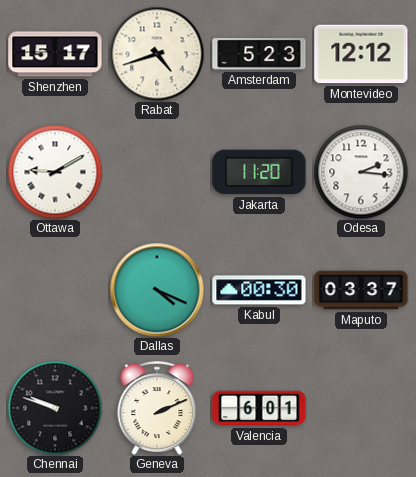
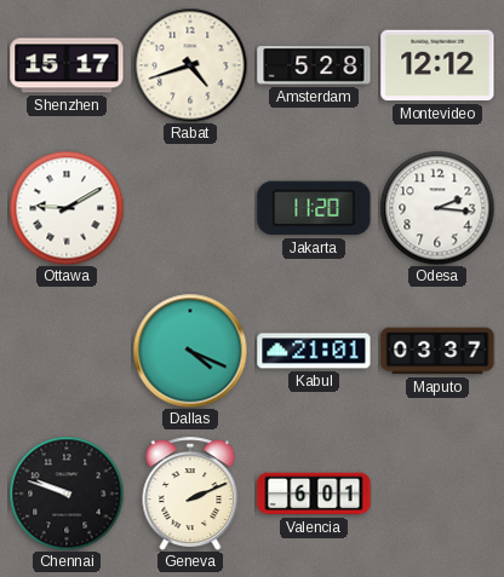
Amsterdam: 5:23 -> 5:28
Kabul: 00:30 -> 21:01
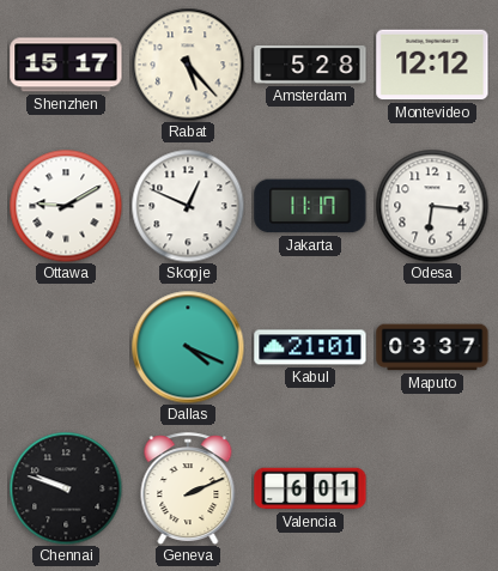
Rabat: 4:42 -> 5:23
Skopje: none -> 12:49
Jakarta: 11:20 -> 11:17
Odesa: 2:16 -> 6:16
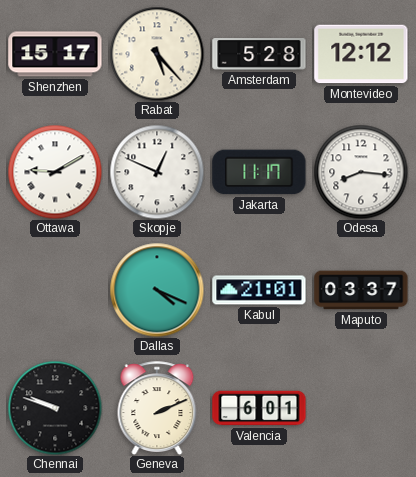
Odesa: 6:16 -> 8:16
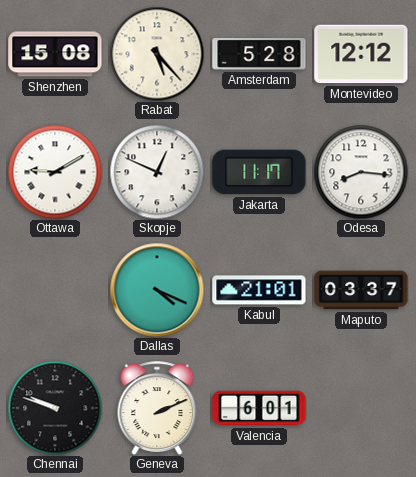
Shenzhen: 15:17 -> 15:08
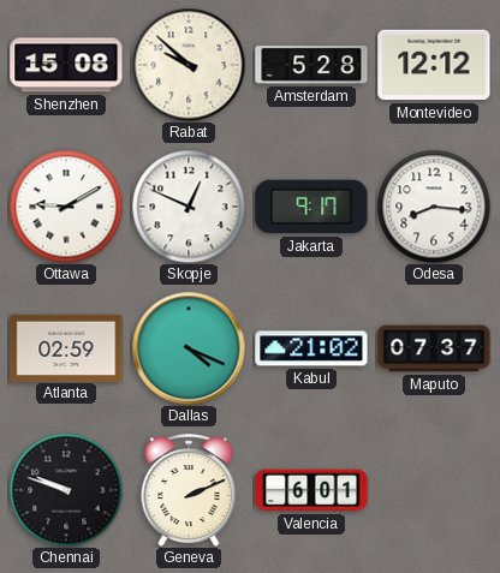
Rabat: 5:23 -> 9:52
Jakarta: 11:17 -> 9:17
Atlanta: none -> 02:59
Kabul: 21:01 -> 21:02
Maputo: 03:37 -> 07:37
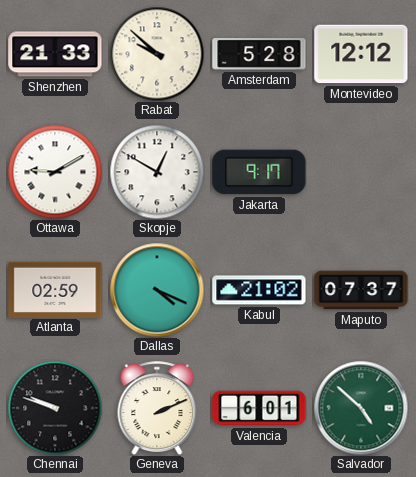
Shenzhen: 15:08 -> 21:33
Skopje: 12:49 -> 12:50
Odesa: 8:16 -> none
Salvador: none -> 4:52
